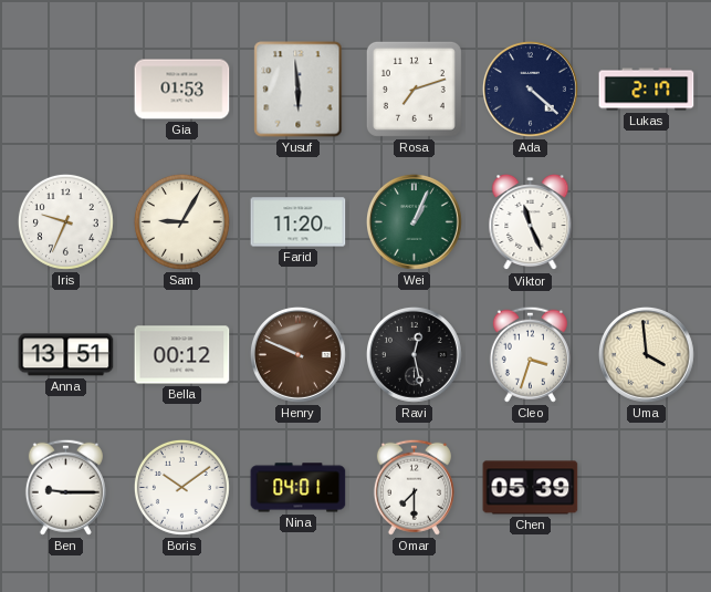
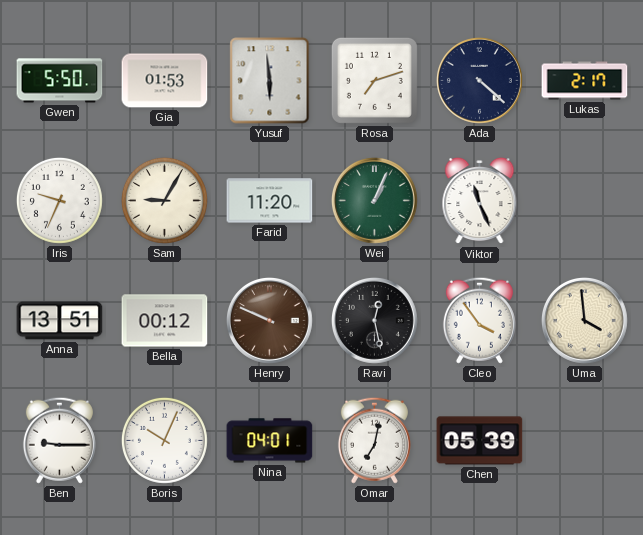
Gwen: none -> 5:50
Cleo: 3:33 -> 3:54
Boris: 10:09 -> 10:04
Omar: 7:30 -> 7:02
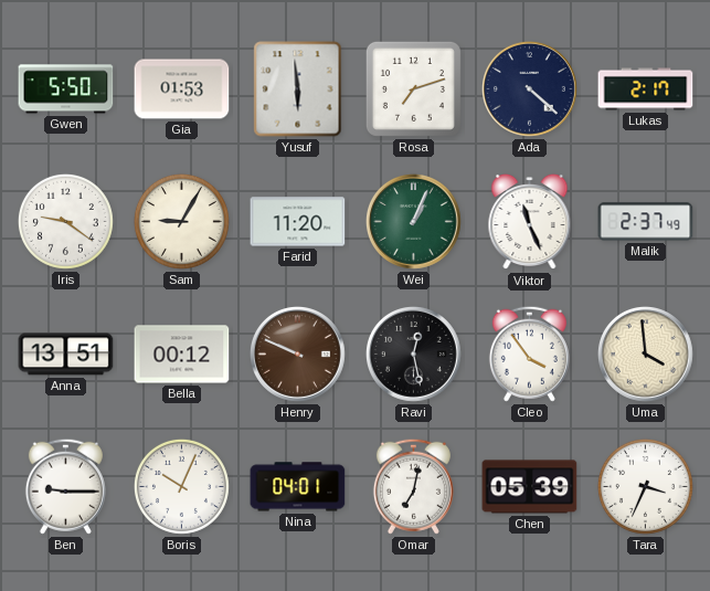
Iris: 9:34 -> 9:21
Malik: none -> 2:37
Tara: none -> 3:34
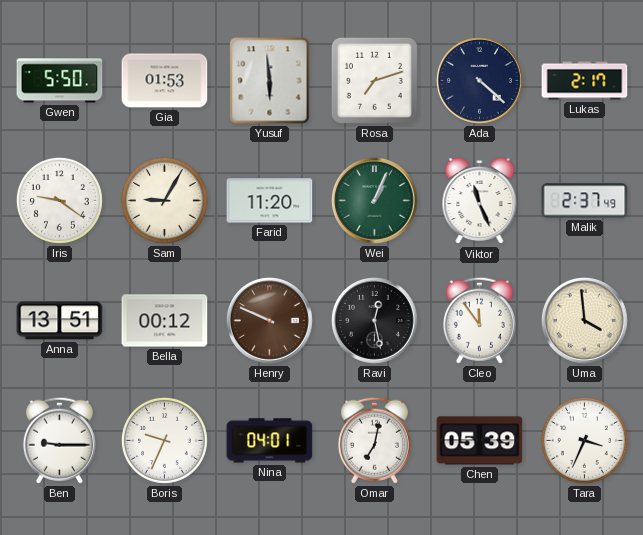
Cleo: 3:54 -> 11:54
Boris: 10:04 -> 9:34
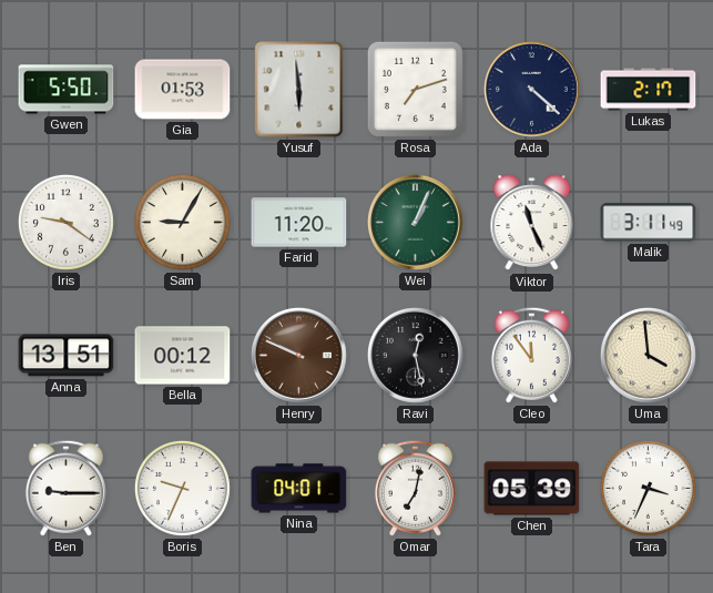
Malik: 2:37 -> 3:11
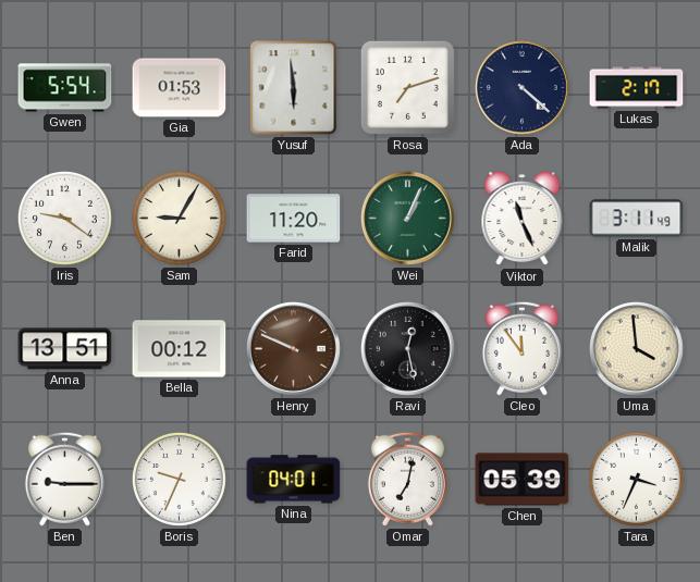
Gwen: 5:50 -> 5:54
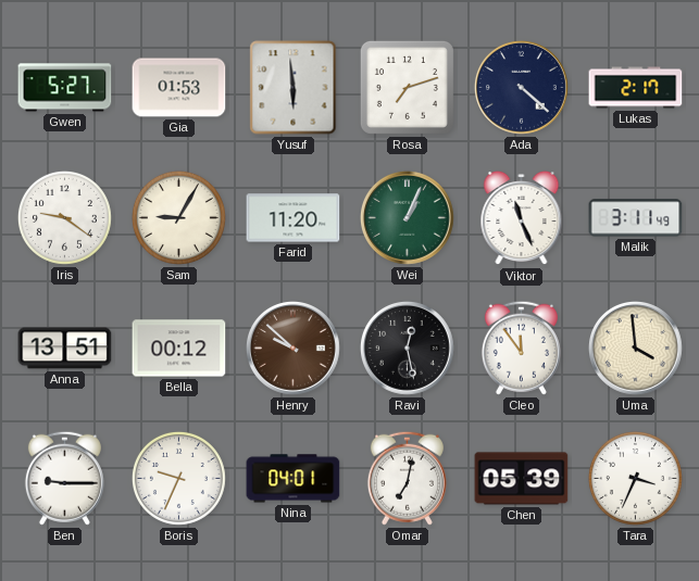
Gwen: 5:54 -> 5:27
Henry: 9:49 -> 9:52
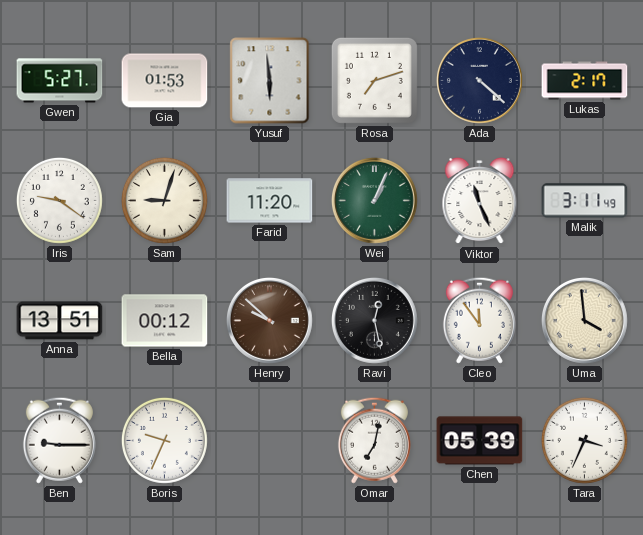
Sam: 9:05 -> 9:03
Nina: 04:01 -> none
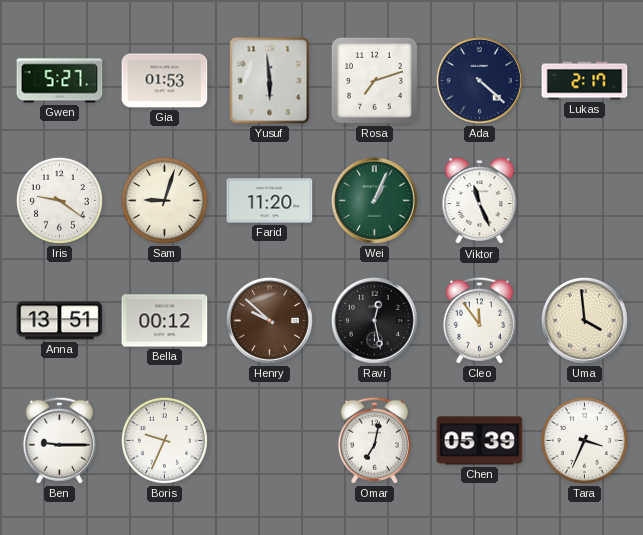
Malik: 3:11 -> none
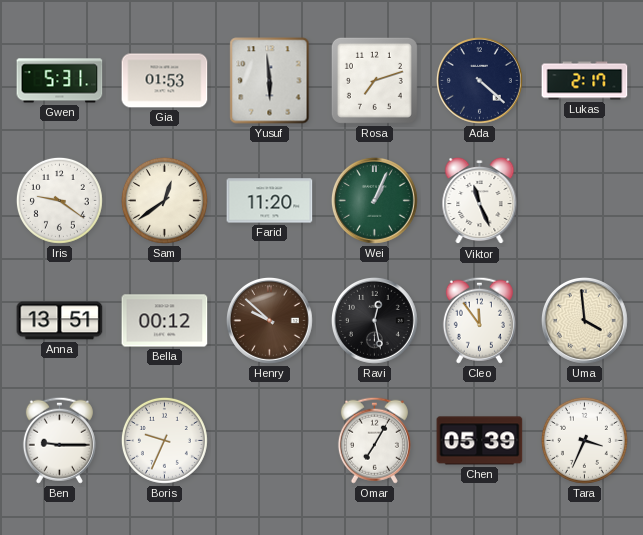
Gwen: 5:27 -> 5:31
Sam: 9:03 -> 12:39
Omar: 7:02 -> 7:05
